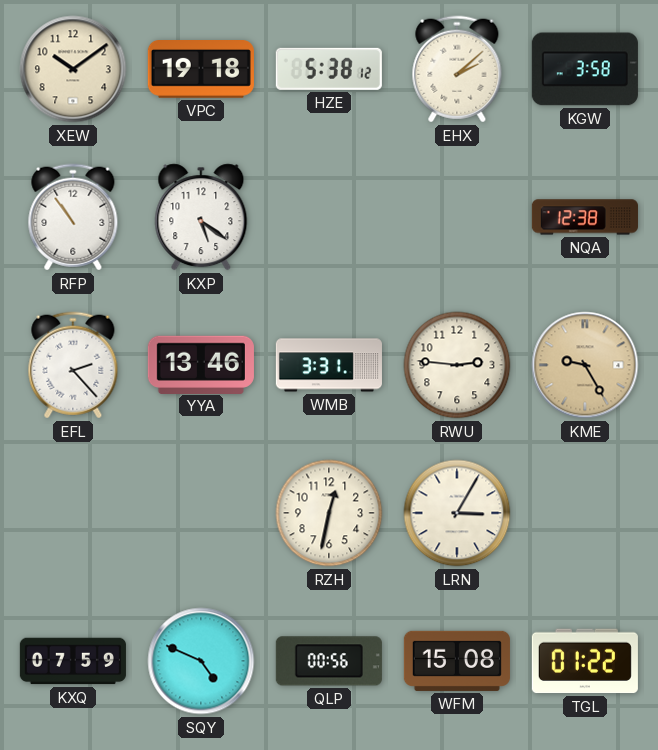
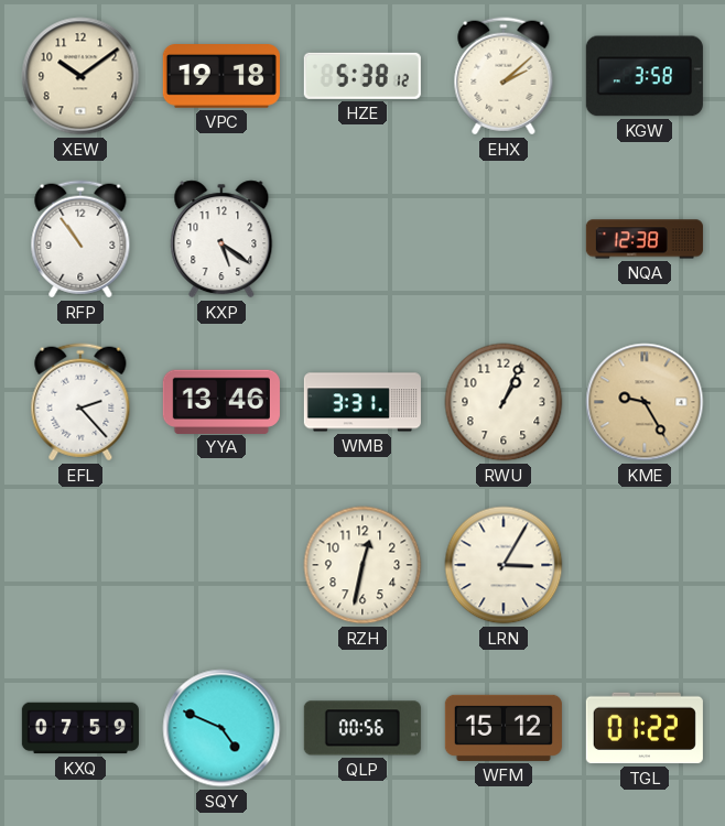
RWU: 2:46 -> 1:04
WFM: 15:08 -> 15:12
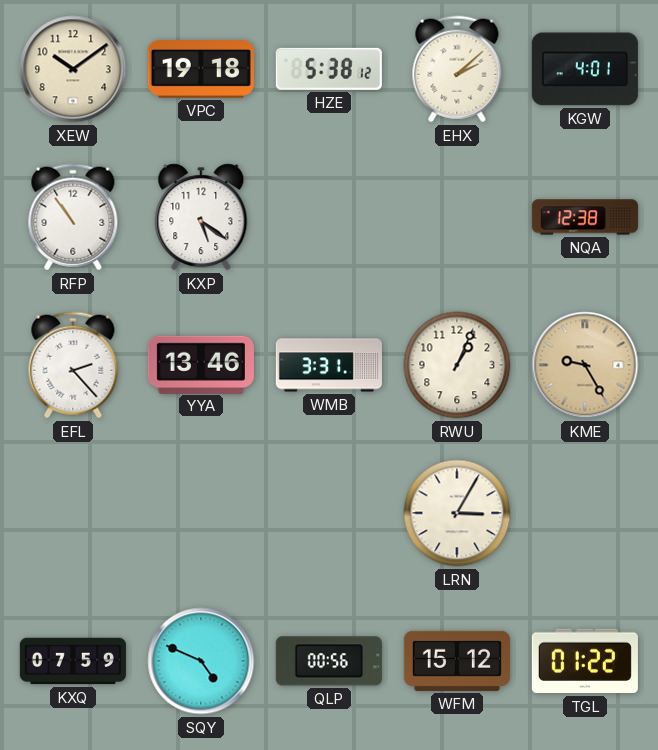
KGW: 3:58 -> 4:01
RZH: 12:32 -> none
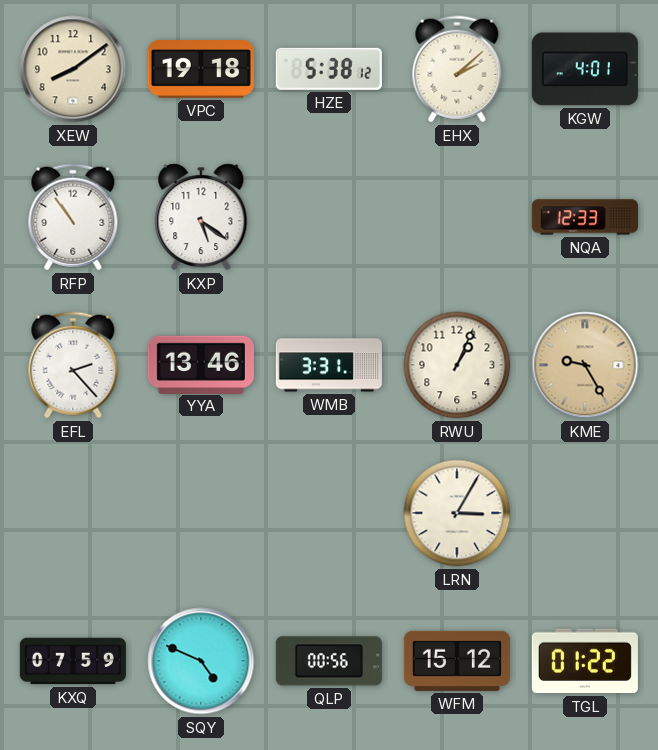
XEW: 10:09 -> 8:09
NQA: 12:38 -> 12:33
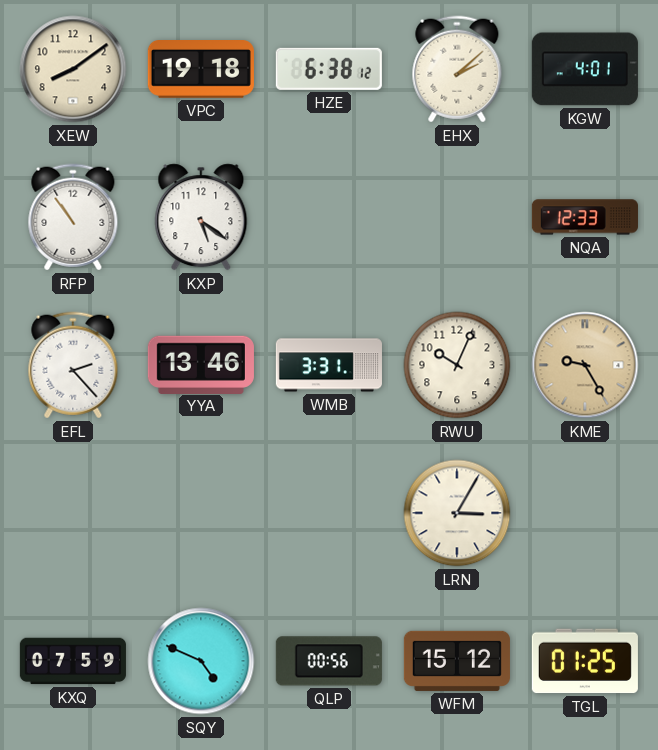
HZE: 5:38 -> 6:38
RWU: 1:04 -> 10:04
TGL: 01:22 -> 01:25
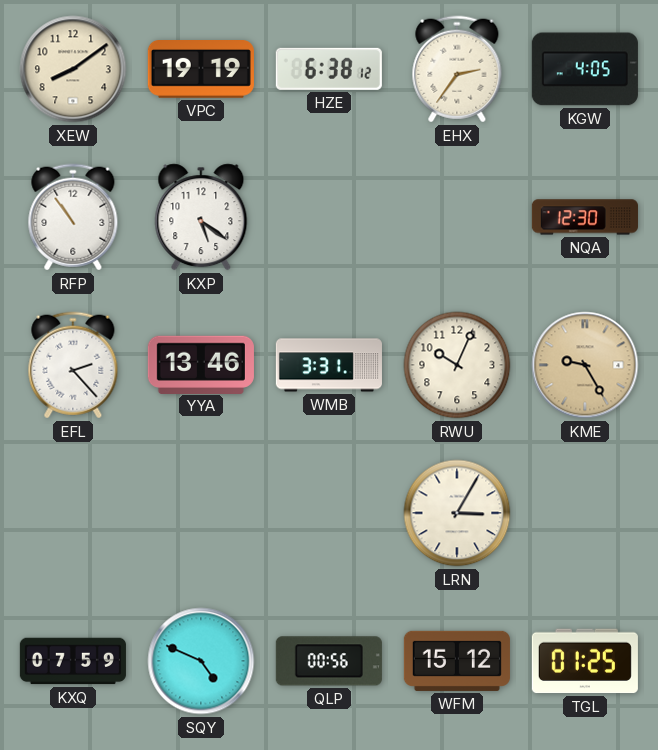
VPC: 19:18 -> 19:19
EHX: 2:08 -> 2:36
KGW: 4:01 -> 4:05
NQA: 12:33 -> 12:30
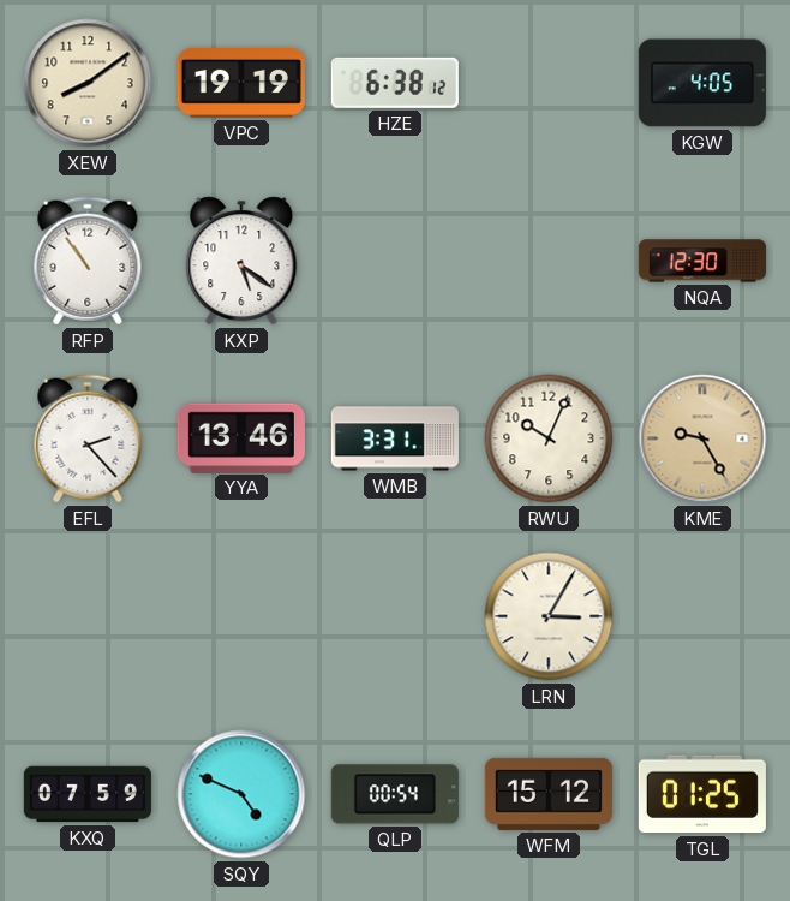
EHX: 2:36 -> none
QLP: 00:56 -> 00:54
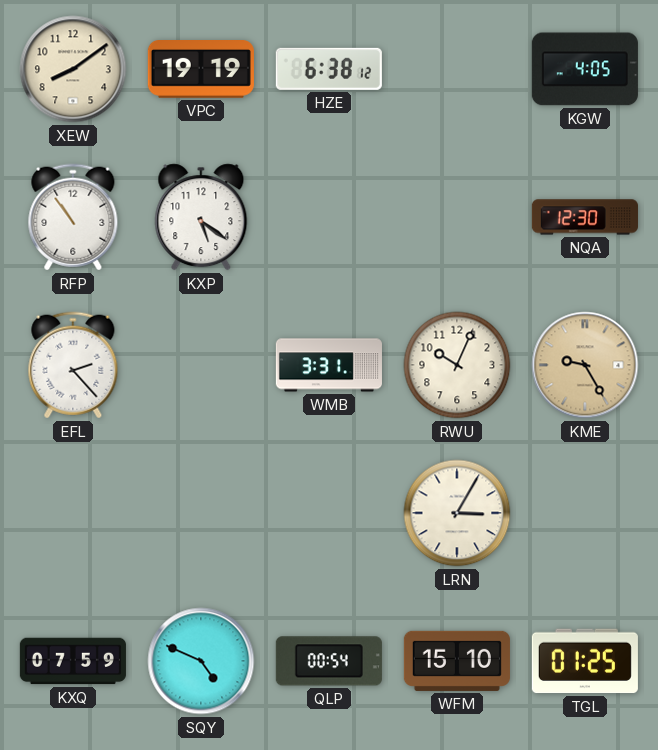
YYA: 13:46 -> none
WFM: 15:12 -> 15:10
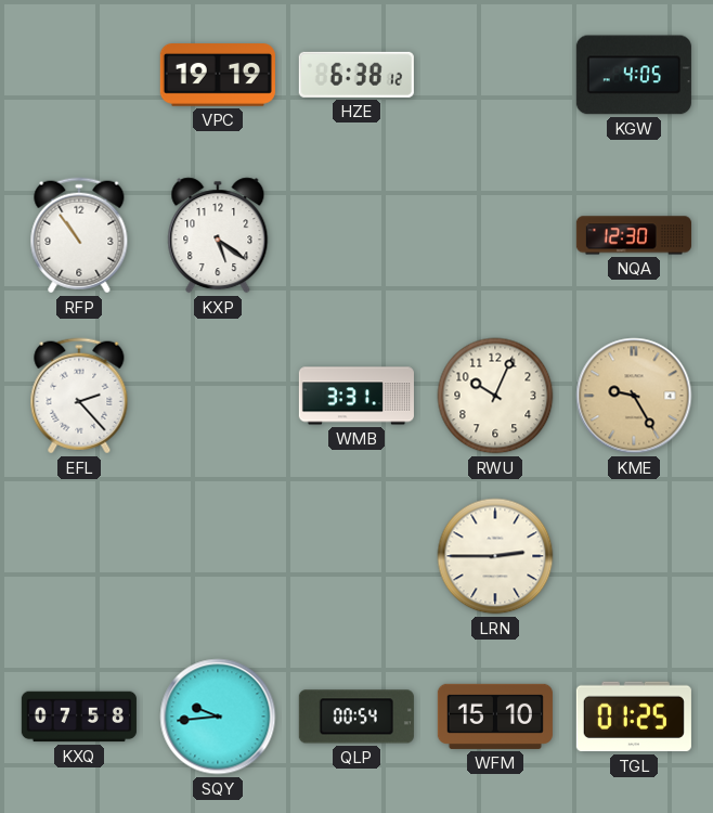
XEW: 8:09 -> none
LRN: 3:05 -> 2:45
KXQ: 07:59 -> 07:58
SQY: 4:49 -> 9:44
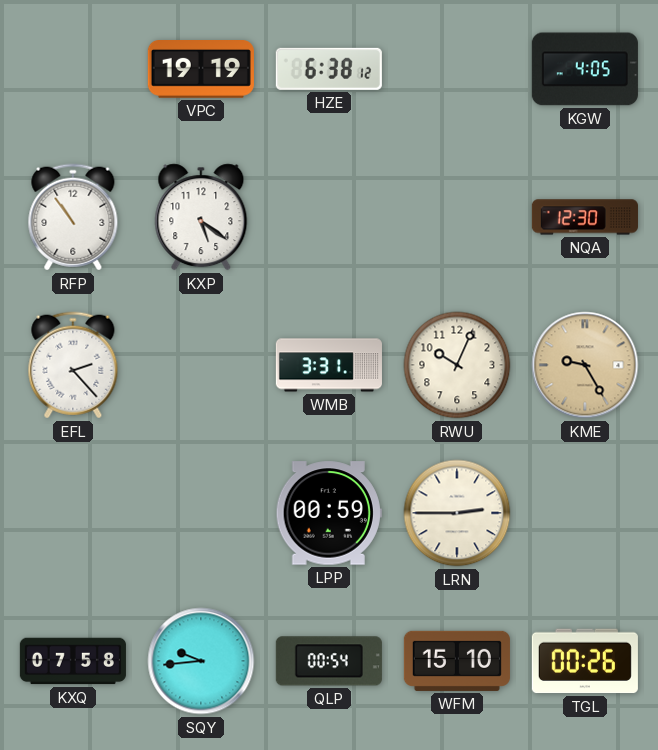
LPP: none -> 00:59
TGL: 01:25 -> 00:26
